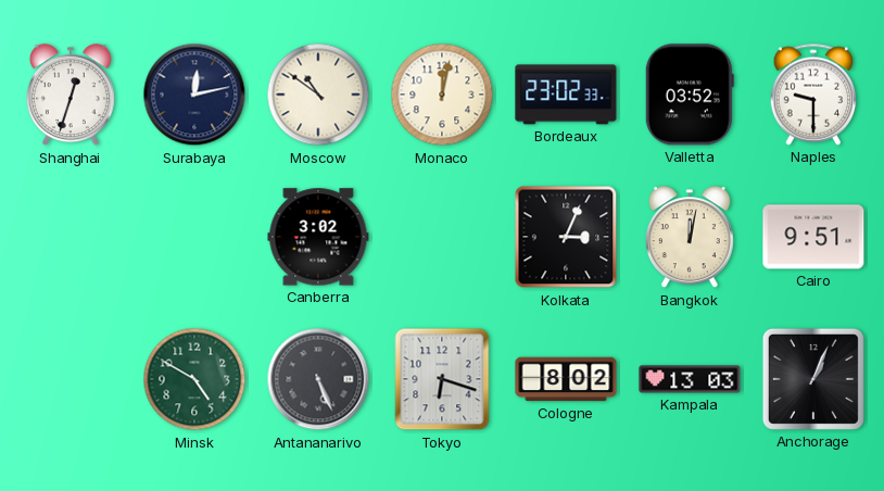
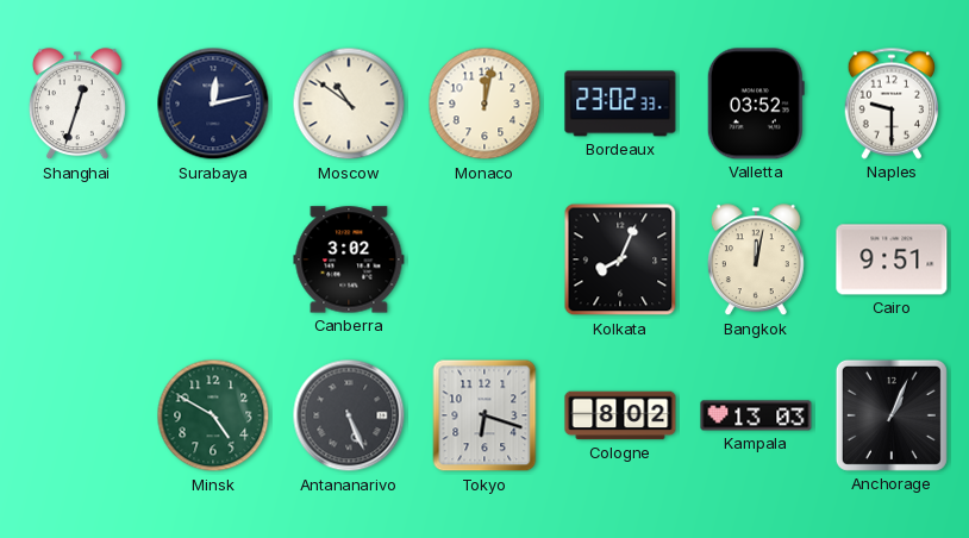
Kolkata: 3:04 -> 8:04
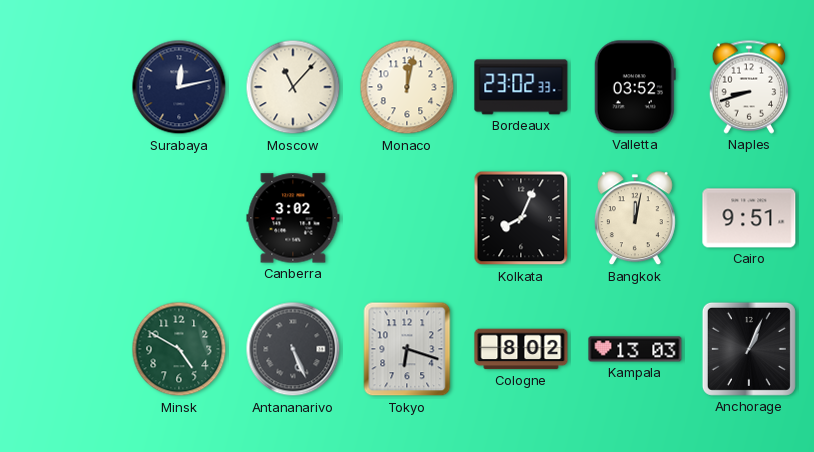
Shanghai: 12:33 -> none
Moscow: 10:51 -> 11:07
Naples: 9:30 -> 8:42
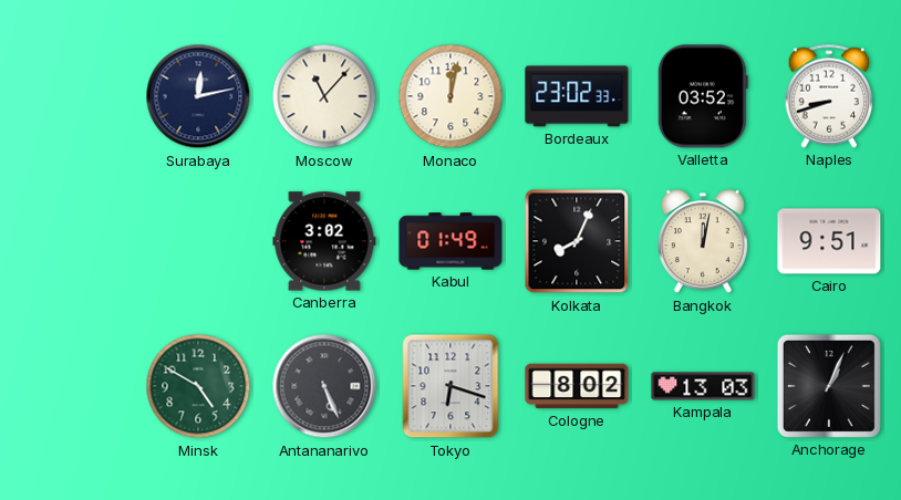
Kabul: none -> 01:49
